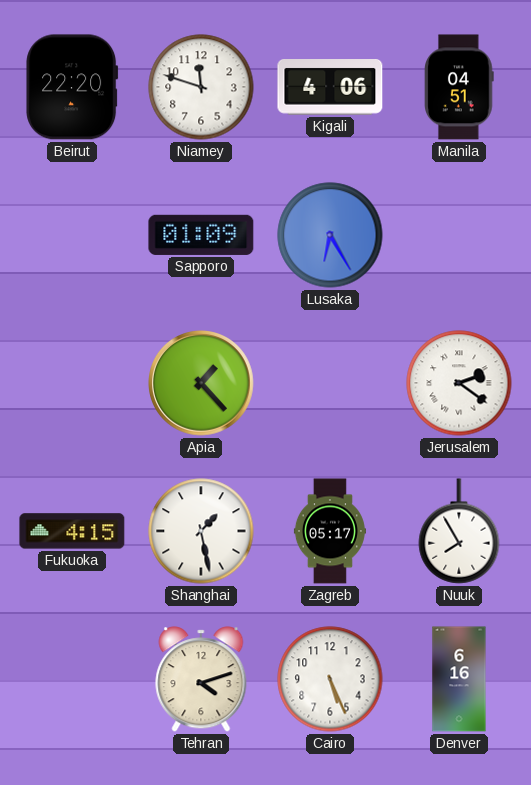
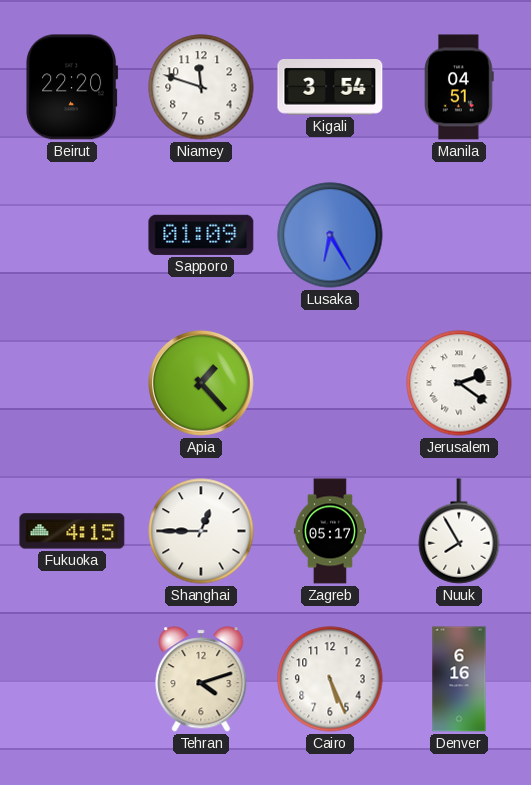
Kigali: 4:06 -> 3:54
Shanghai: 1:28 -> 12:45
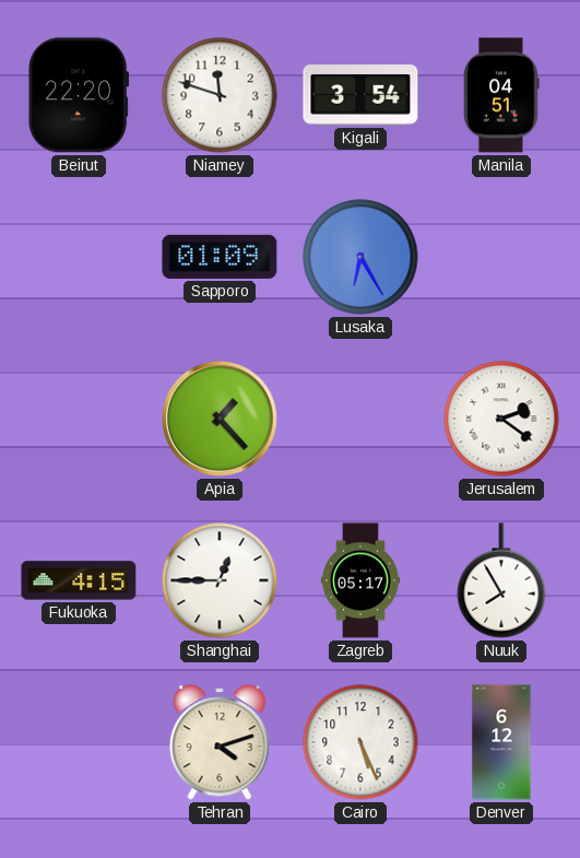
Denver: 6:16 -> 6:12
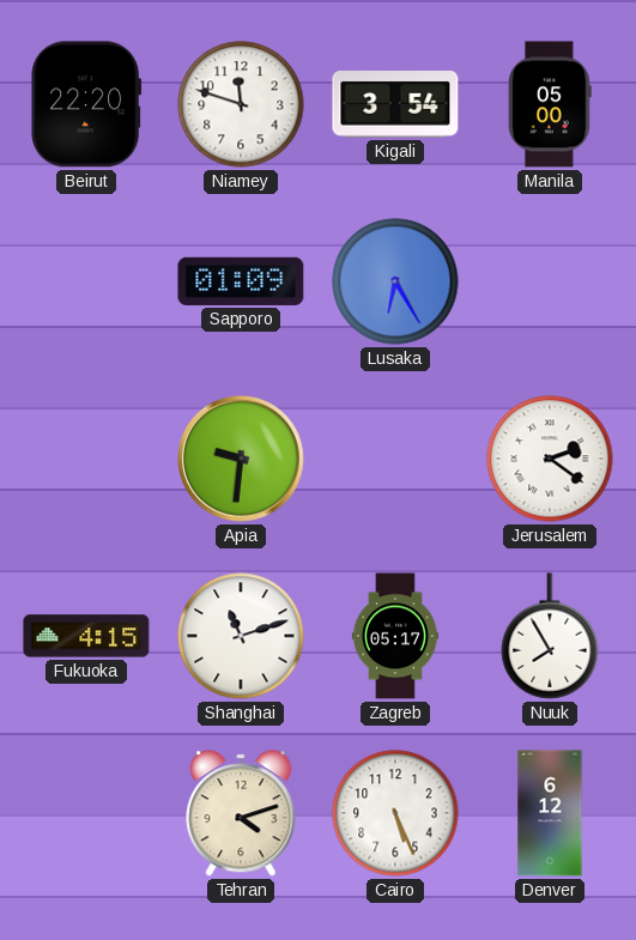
Manila: 04:51 -> 05:00
Apia: 1:23 -> 9:31
Shanghai: 12:45 -> 11:12
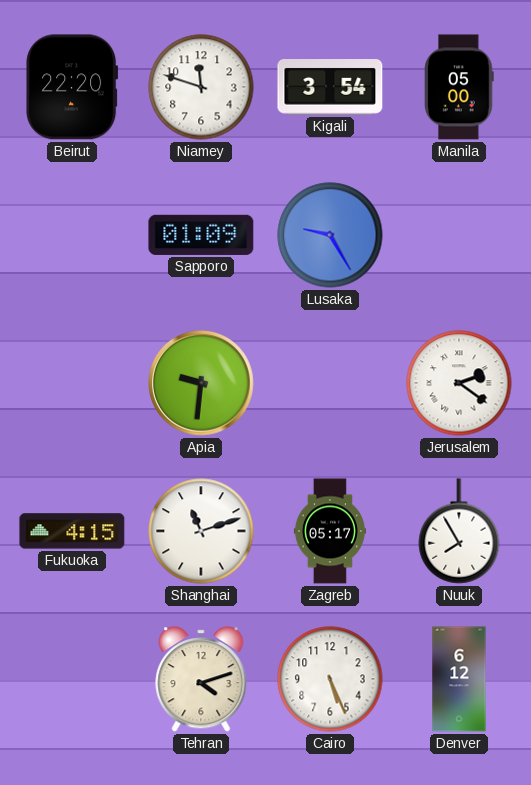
Lusaka: 6:25 -> 9:25
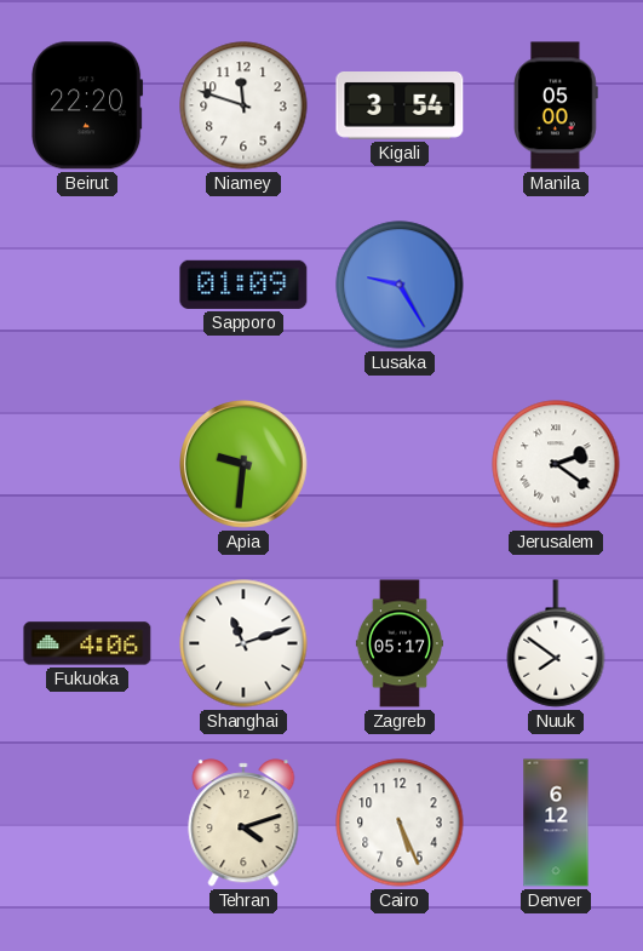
Fukuoka: 4:15 -> 4:06
Nuuk: 7:55 -> 7:51
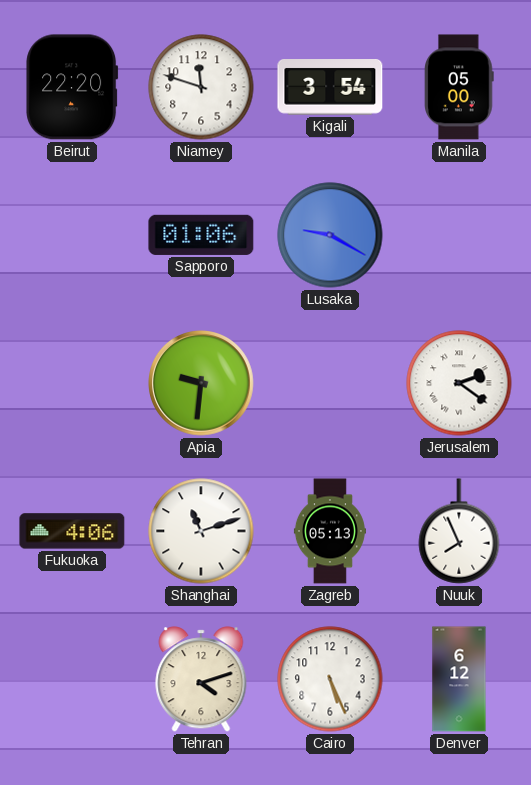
Sapporo: 01:09 -> 01:06
Lusaka: 9:25 -> 9:20
Zagreb: 05:17 -> 05:13
Nuuk: 7:51 -> 7:56
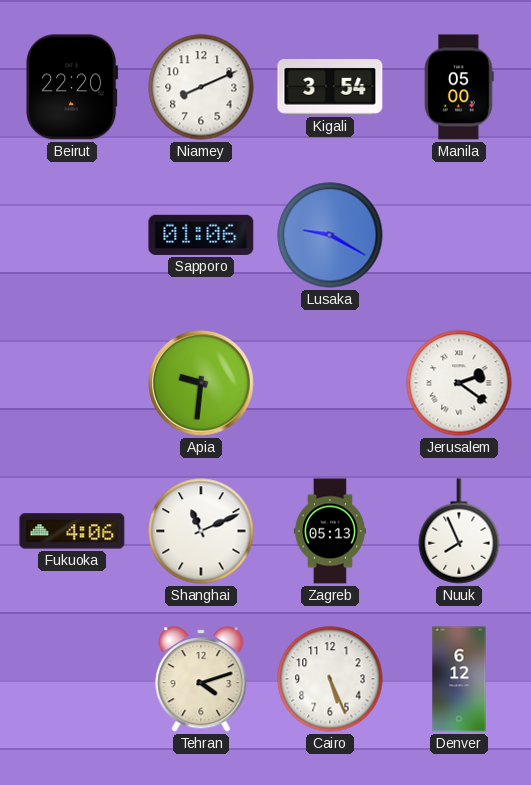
Niamey: 11:48 -> 8:11
Shanghai: 11:12 -> 11:11
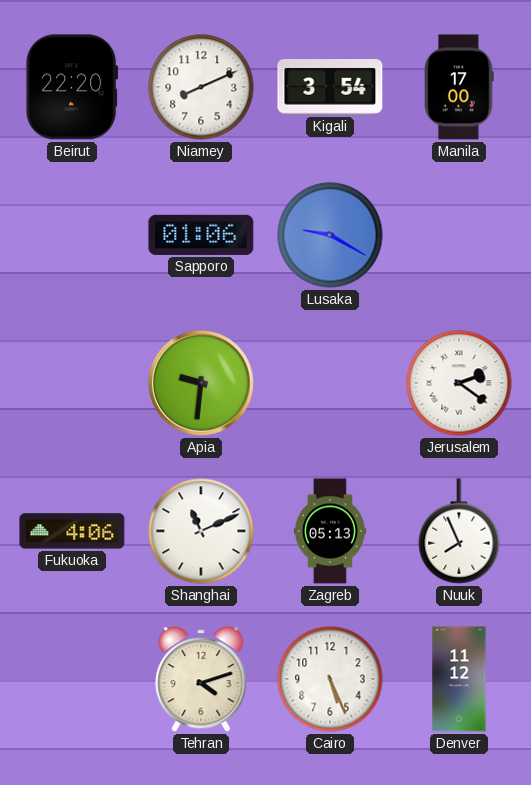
Manila: 05:00 -> 17:00
Denver: 6:12 -> 11:12
